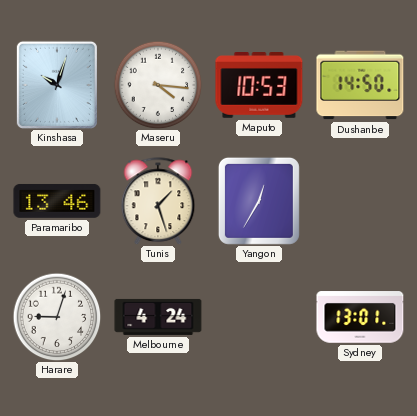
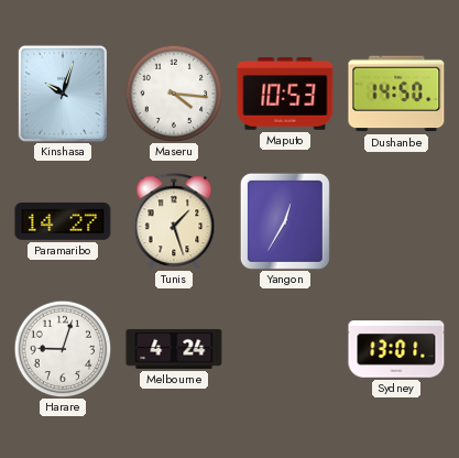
Paramaribo: 13:46 -> 14:27
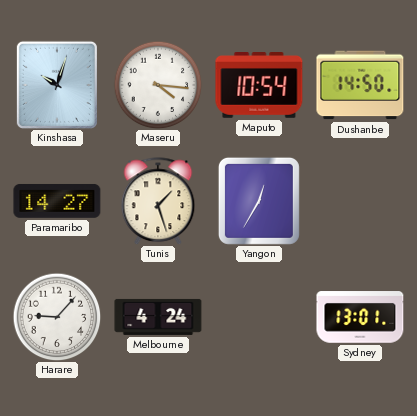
Maputo: 10:53 -> 10:54
Harare: 9:03 -> 9:07
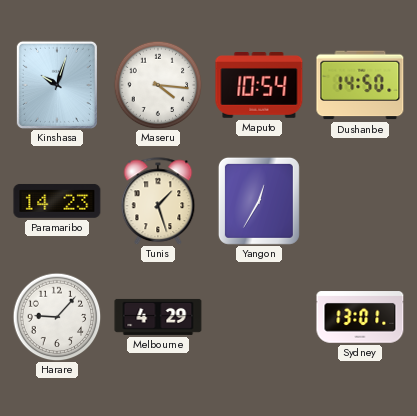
Paramaribo: 14:27 -> 14:23
Melbourne: 4:24 -> 4:29
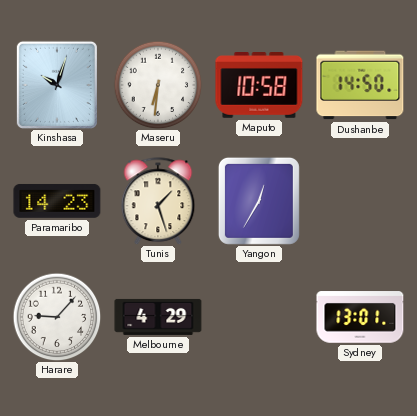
Maseru: 4:16 -> 6:31
Maputo: 10:54 -> 10:58
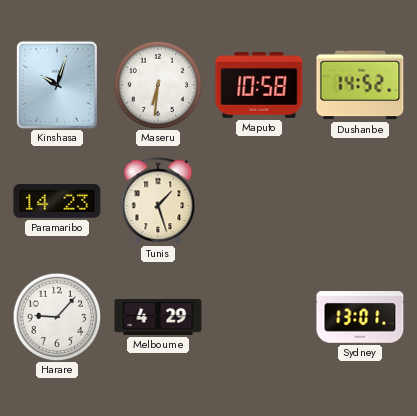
Dushanbe: 14:50 -> 14:52
Yangon: 12:35 -> none
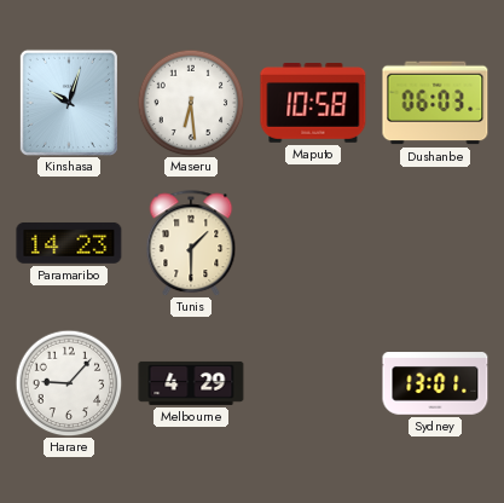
Maseru: 6:31 -> 6:29
Dushanbe: 14:52 -> 06:03
Tunis: 1:27 -> 1:30
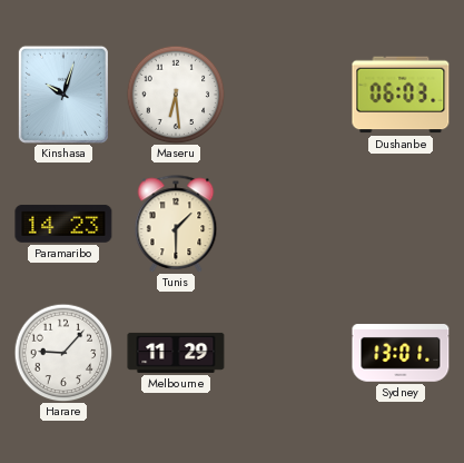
Maputo: 10:58 -> none
Melbourne: 4:29 -> 11:29
